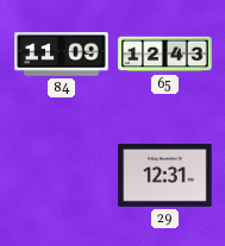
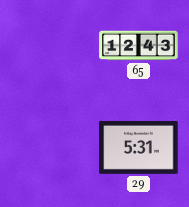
84: 11:09 -> none
29: 12:31 -> 5:31
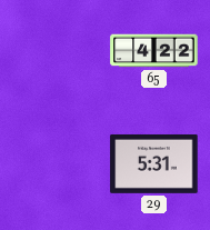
65: 12:43 -> 4:22
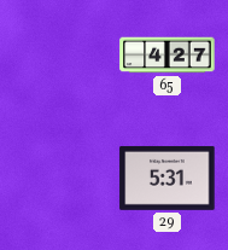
65: 4:22 -> 4:27
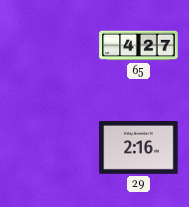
29: 5:31 -> 2:16
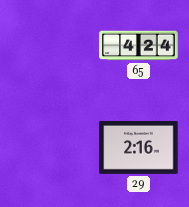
65: 4:27 -> 4:24
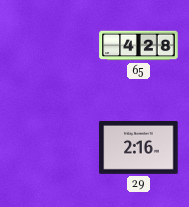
65: 4:24 -> 4:28
